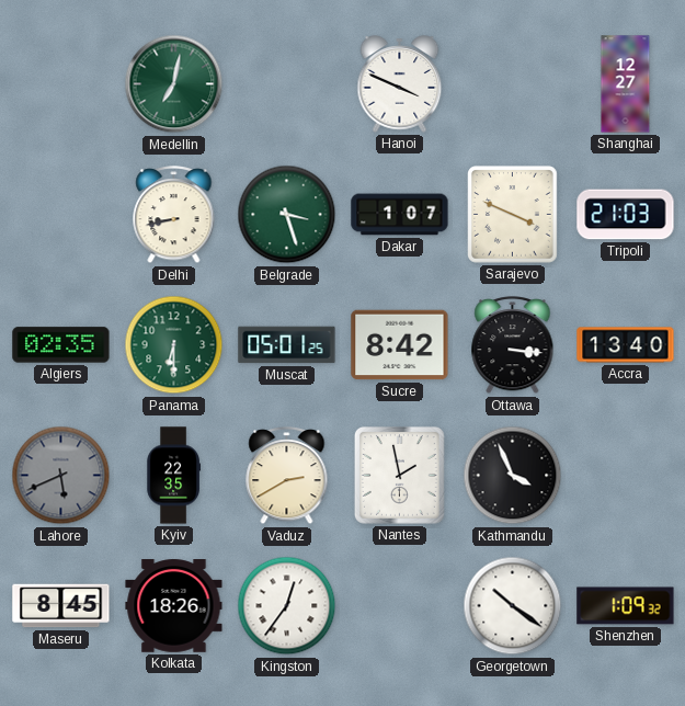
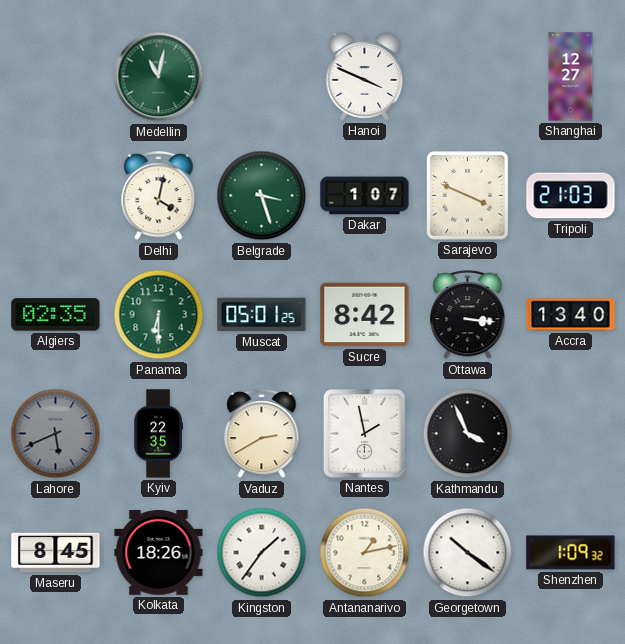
Medellin: 7:02 -> 11:02
Delhi: 8:43 -> 4:02
Kingston: 12:36 -> 1:36
Antananarivo: none -> 1:13
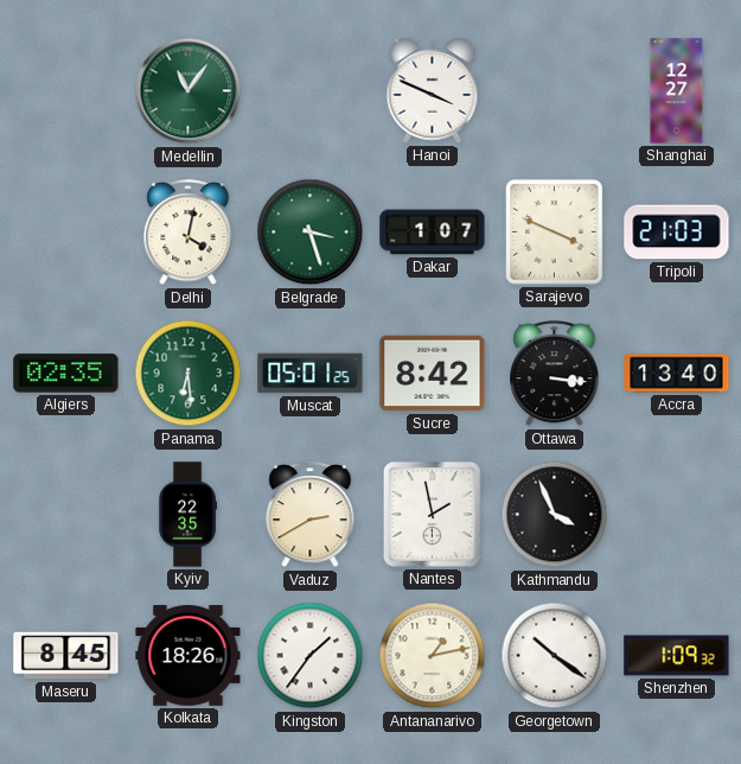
Medellin: 11:02 -> 11:06
Panama: 6:30 -> 6:29
Lahore: 5:41 -> none
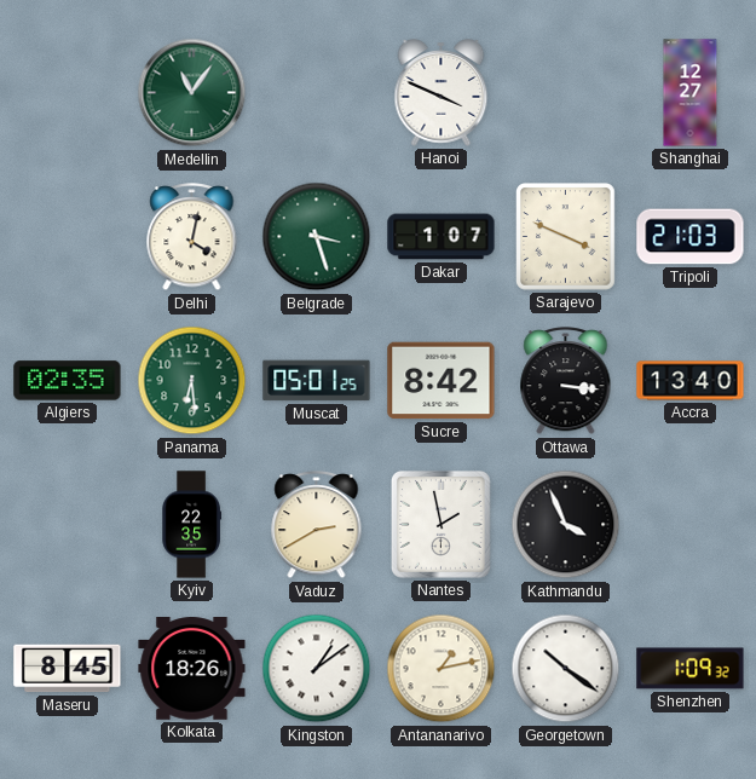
Kingston: 1:36 -> 1:09
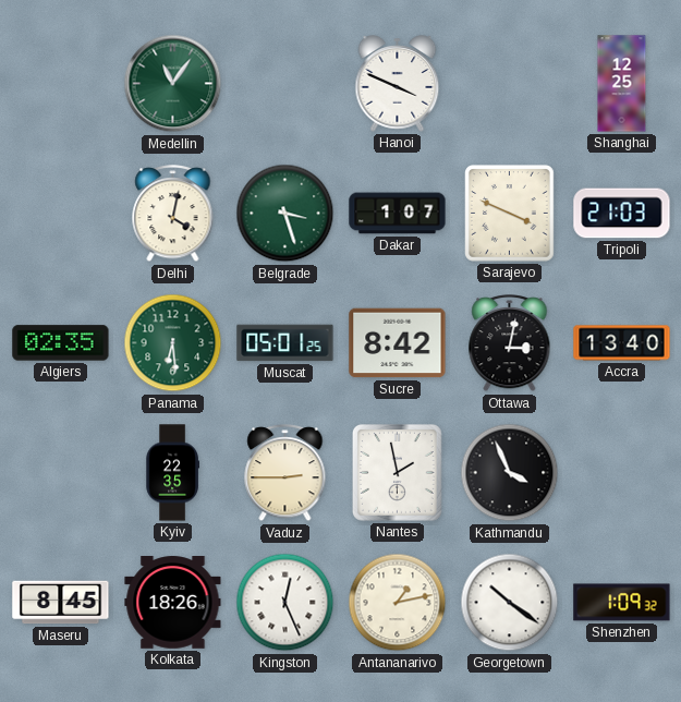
Shanghai: 12:27 -> 12:25
Ottawa: 3:16 -> 3:02
Vaduz: 2:40 -> 2:45
Kingston: 1:09 -> 12:26
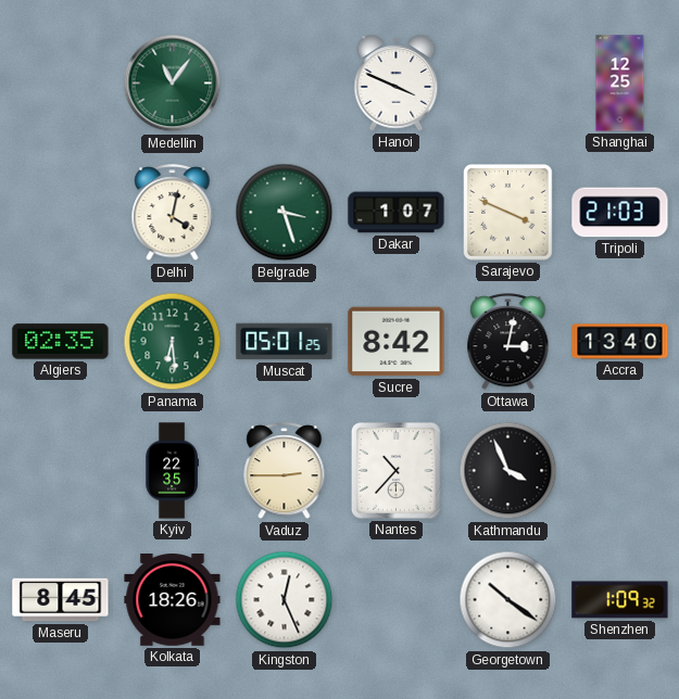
Nantes: 1:58 -> 10:37
Antananarivo: 1:13 -> none
